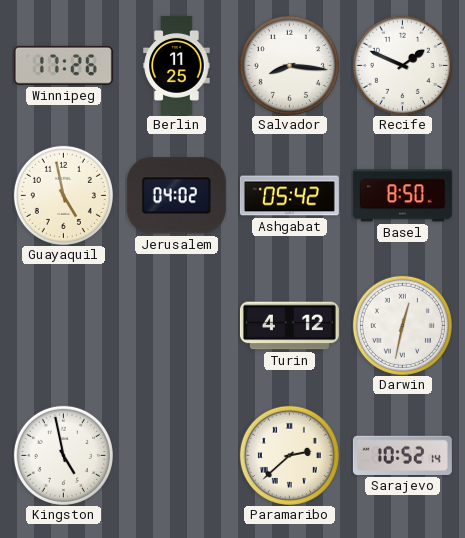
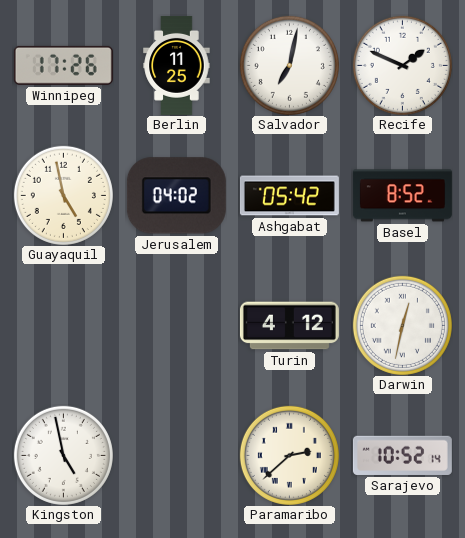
Salvador: 8:16 -> 7:02
Basel: 8:50 -> 8:52
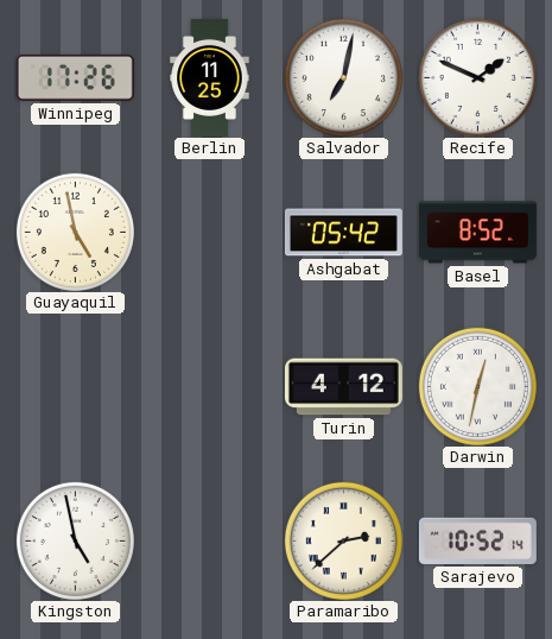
Jerusalem: 04:02 -> none
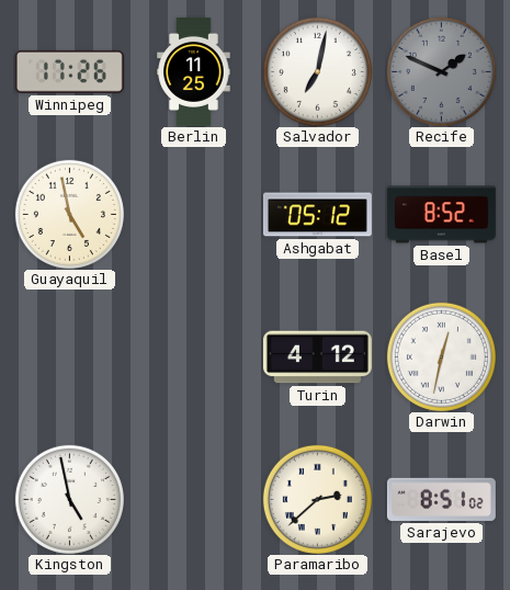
Recife dial: white -> grey
Ashgabat: 05:42 -> 05:12
Sarajevo: 10:52 -> 8:51
